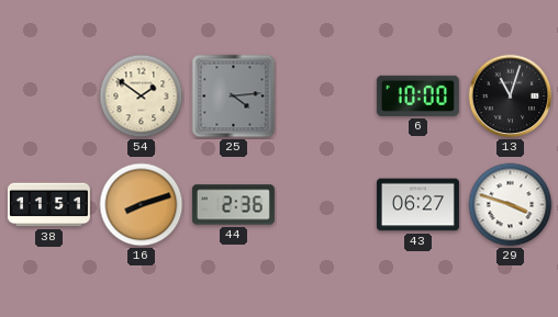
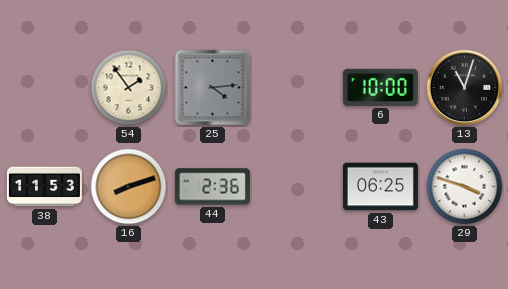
54: 1:51 -> 1:54
38: 11:51 -> 11:53
43: 06:27 -> 06:25
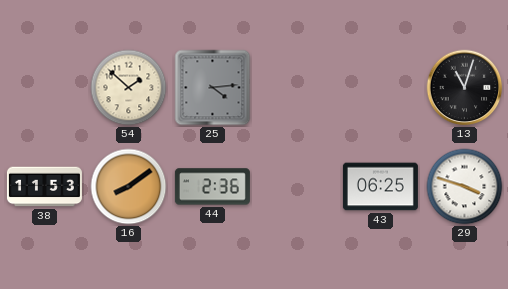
54: 1:54 -> 1:52
6: 10:00 -> none
16: 8:12 -> 8:09
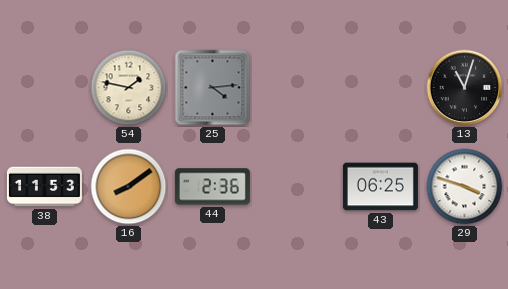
54: 1:52 -> 1:47
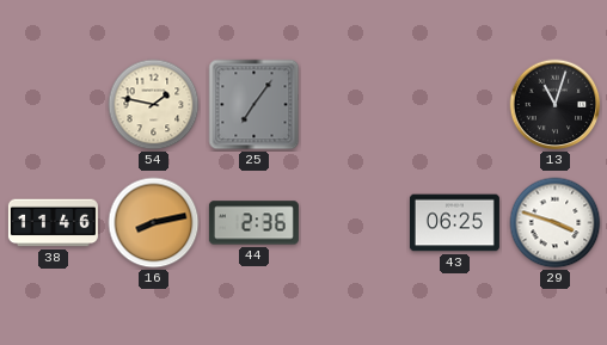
25: 4:14 -> 7:06
38: 11:53 -> 11:46
16: 8:09 -> 8:13
